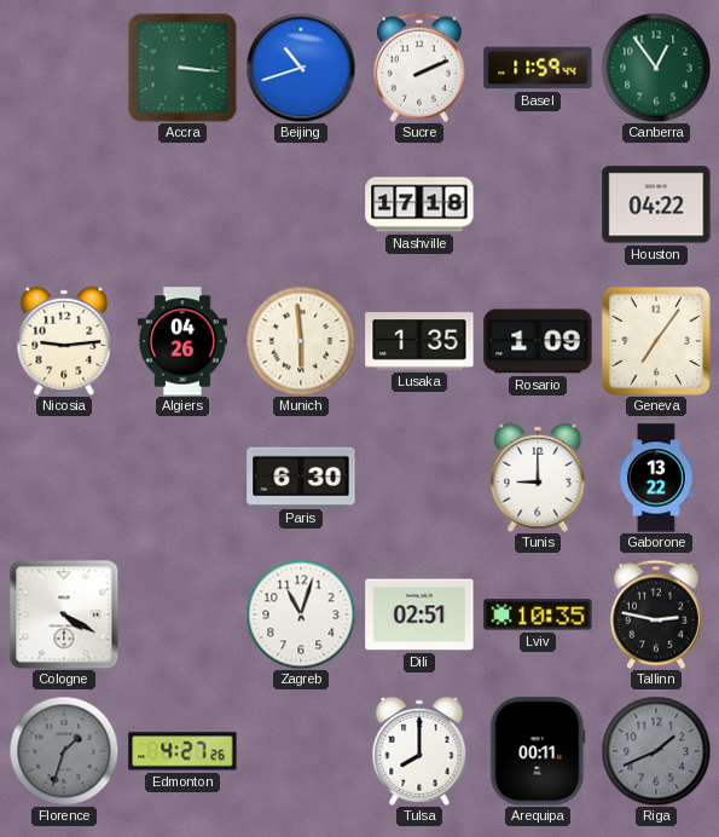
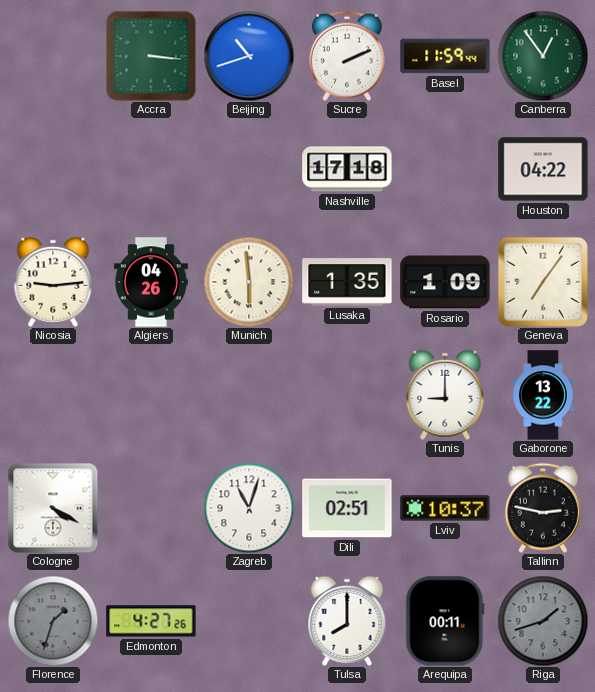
Paris: 6:30 -> none
Lviv: 10:35 -> 10:37
Riga: 1:41 -> 1:42
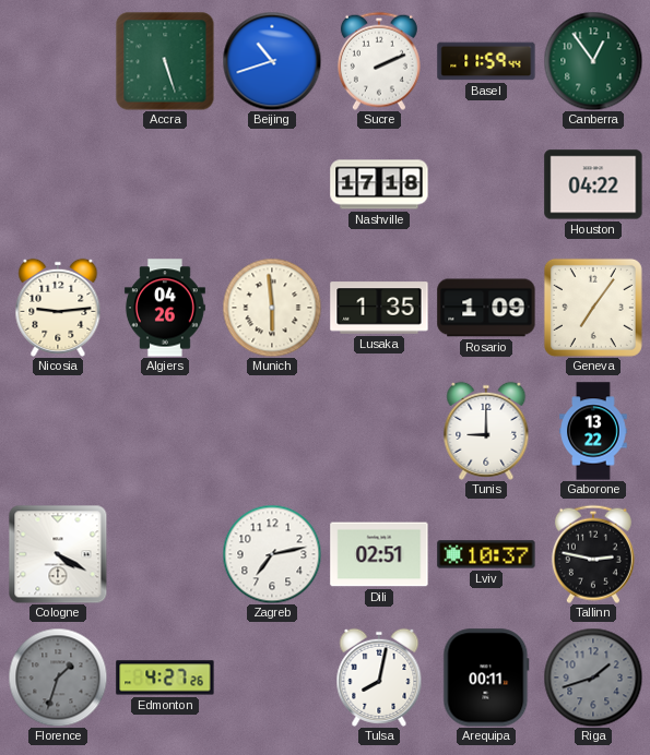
Accra: 3:16 -> 5:27
Zagreb: 11:03 -> 7:13
Tulsa: 8:00 -> 8:02
